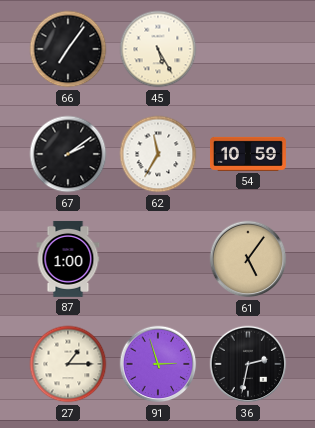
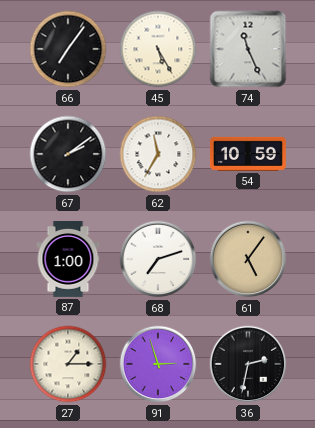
74: none -> 11:26
68: none -> 7:12
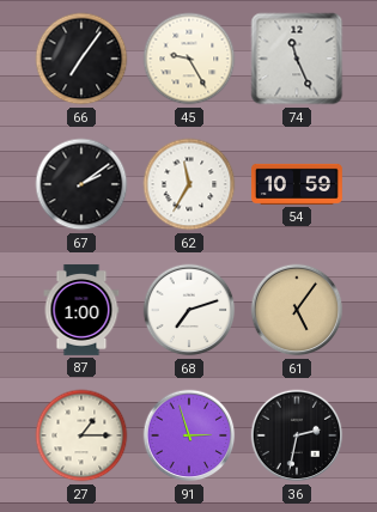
45: 5:25 -> 9:25
